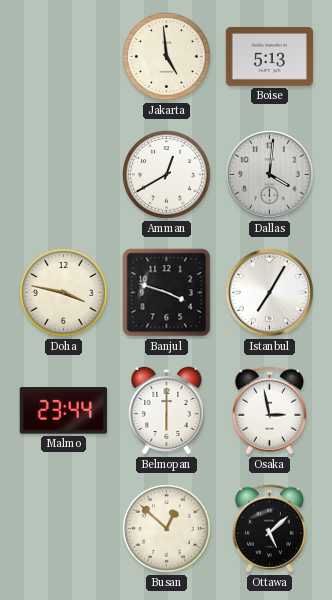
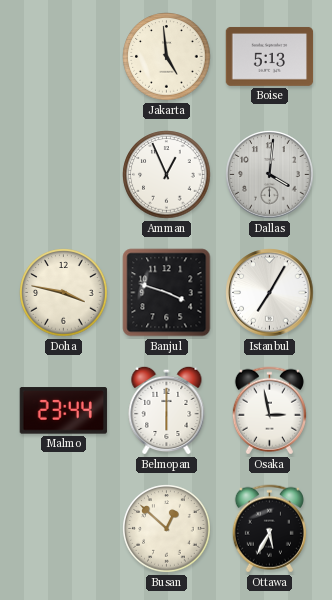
Amman: 12:40 -> 12:56
Ottawa: 5:08 -> 5:35
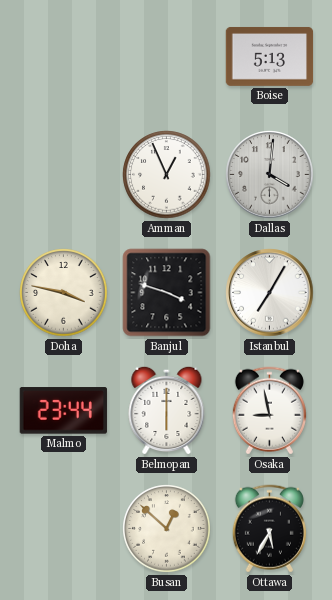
Jakarta: 4:59 -> none
Osaka: 2:58 -> 8:58
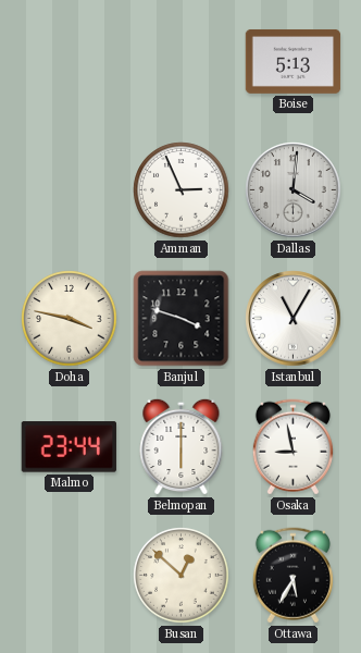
Amman: 12:56 -> 2:56
Istanbul: 7:05 -> 11:05
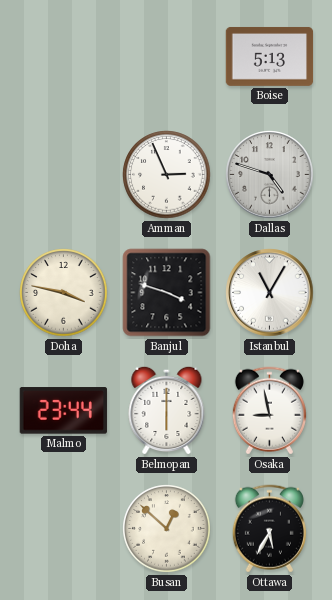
Dallas: 4:01 -> 4:48
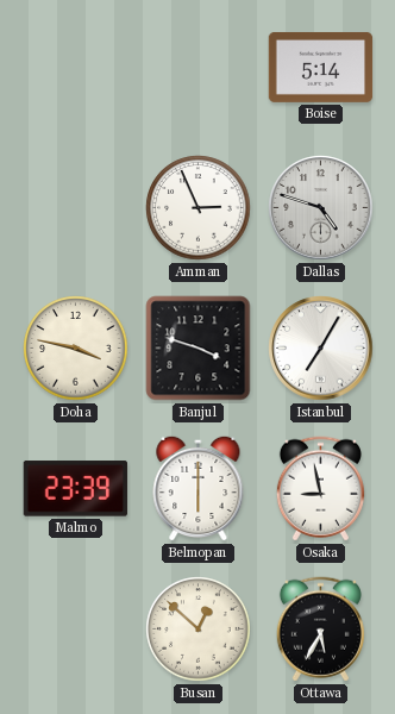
Boise: 5:13 -> 5:14
Istanbul: 11:05 -> 7:05
Malmo: 23:44 -> 23:39
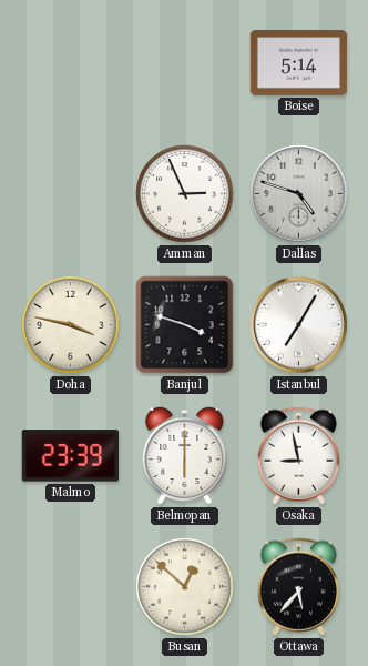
Ottawa: 5:35 -> 5:37
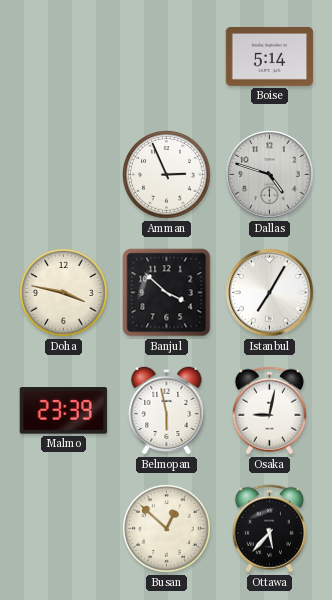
Banjul: 3:48 -> 3:52
Belmopan: 6:00 -> 5:58
Osaka: 8:58 -> 9:02
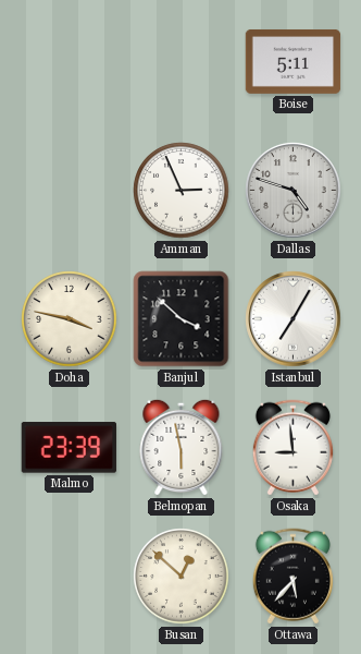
Boise: 5:14 -> 5:11
Osaka: 9:02 -> 8:59
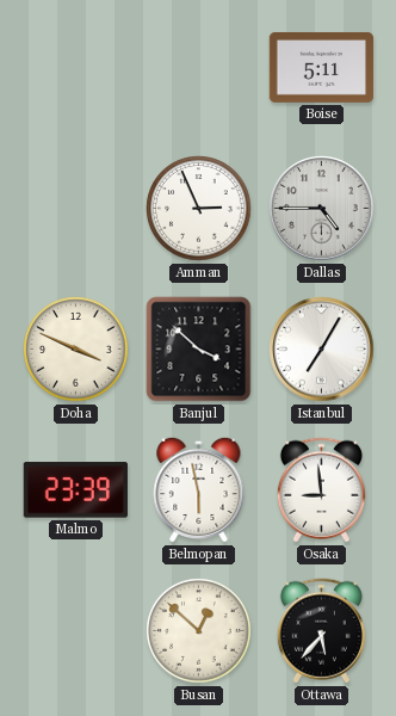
Dallas: 4:48 -> 4:45
Doha: 3:47 -> 3:49
